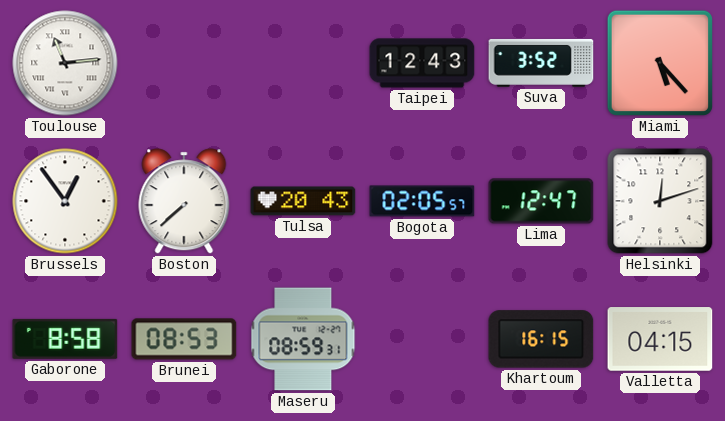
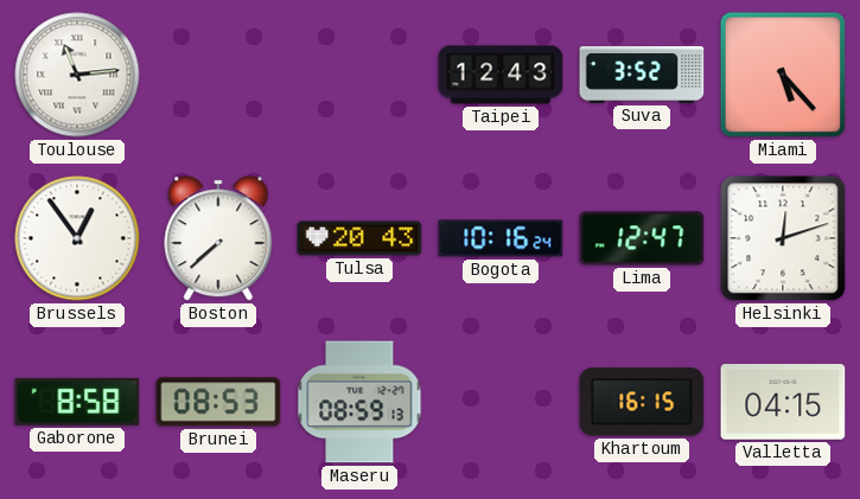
Bogota: 02:05 -> 10:16
Maseru: 08:59:31 -> 08:59:13
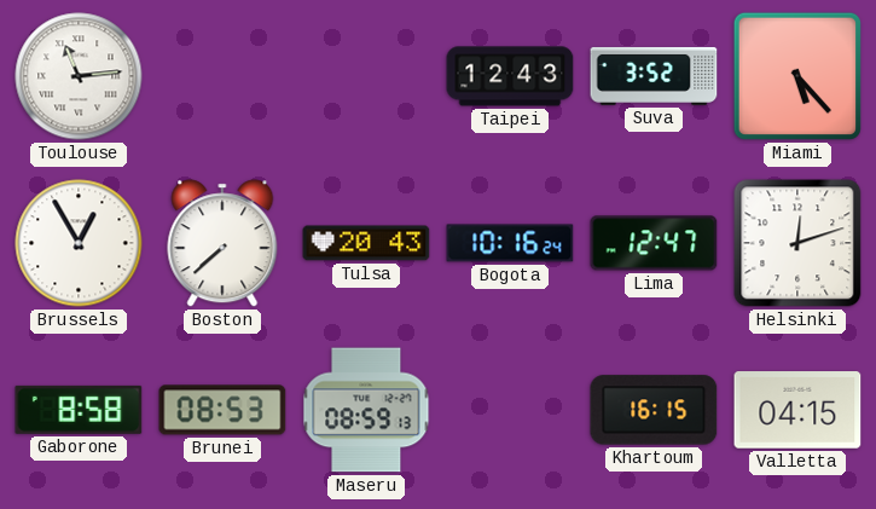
Brussels: 12:54 -> 12:55
